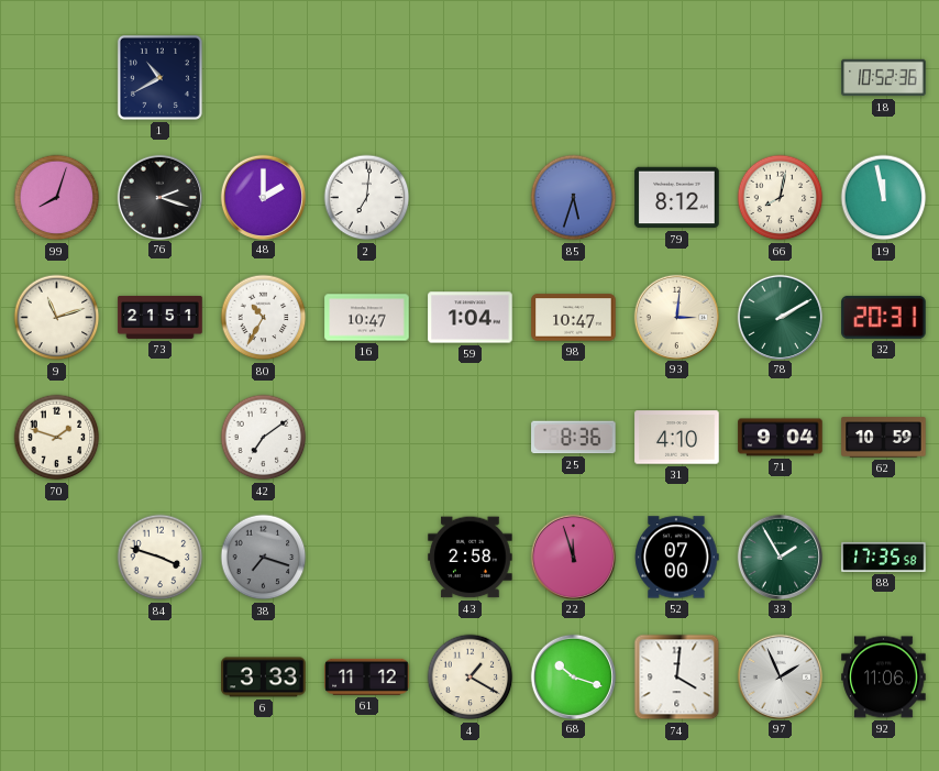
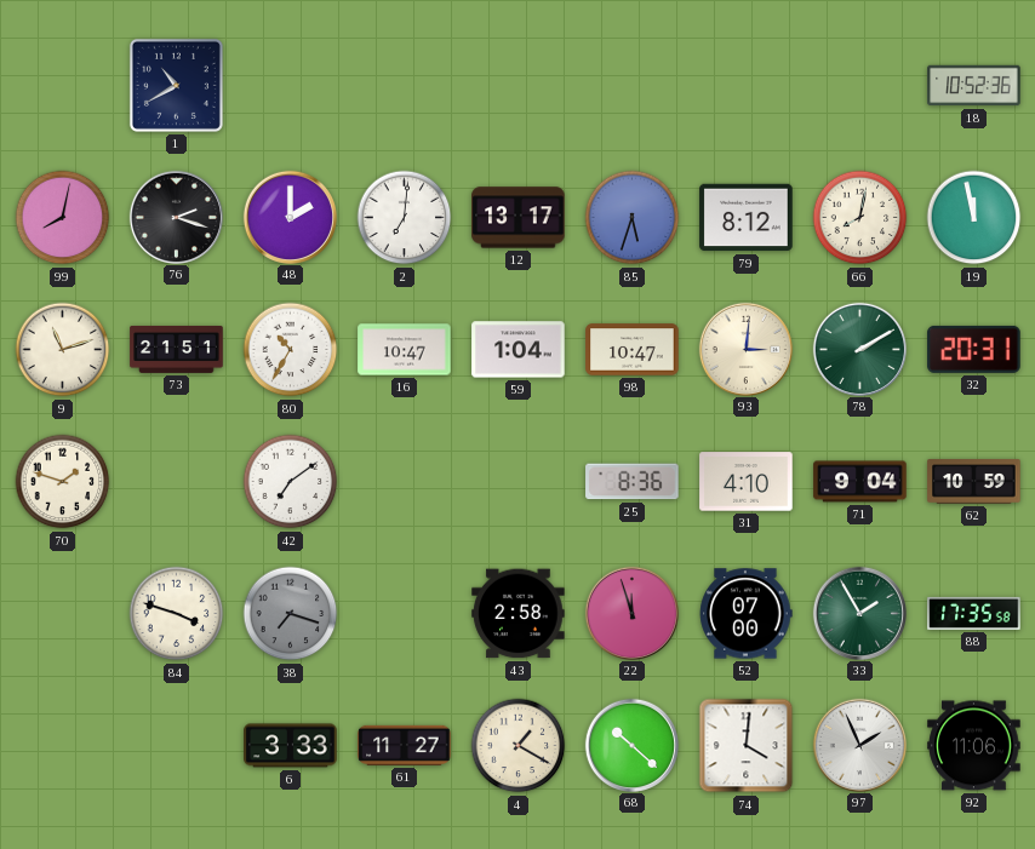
99: 8:03 -> 8:02
12: none -> 13:17
61: 11:12 -> 11:27
68: 10:18 -> 10:22
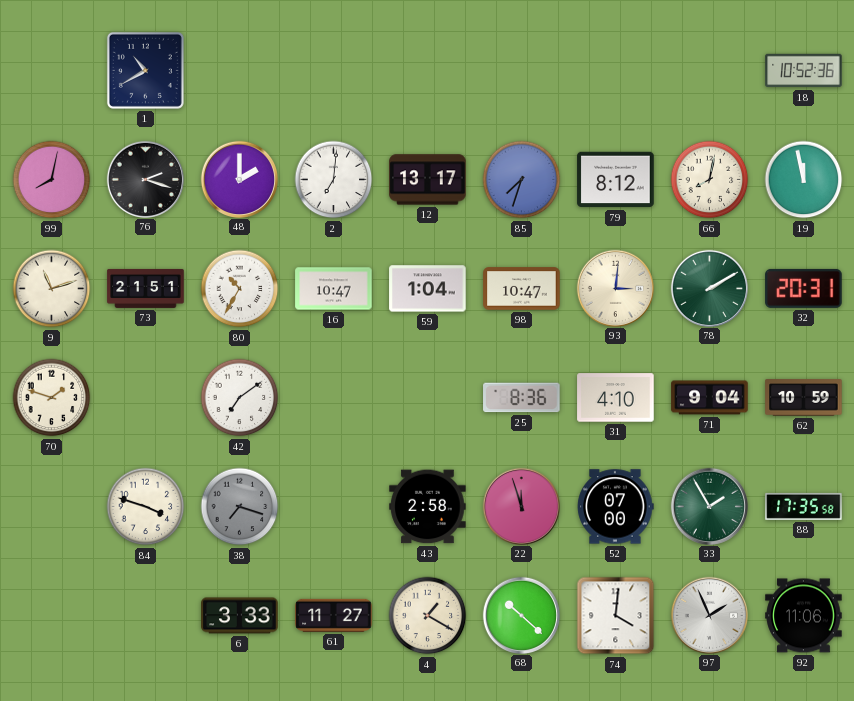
85: 5:33 -> 7:33
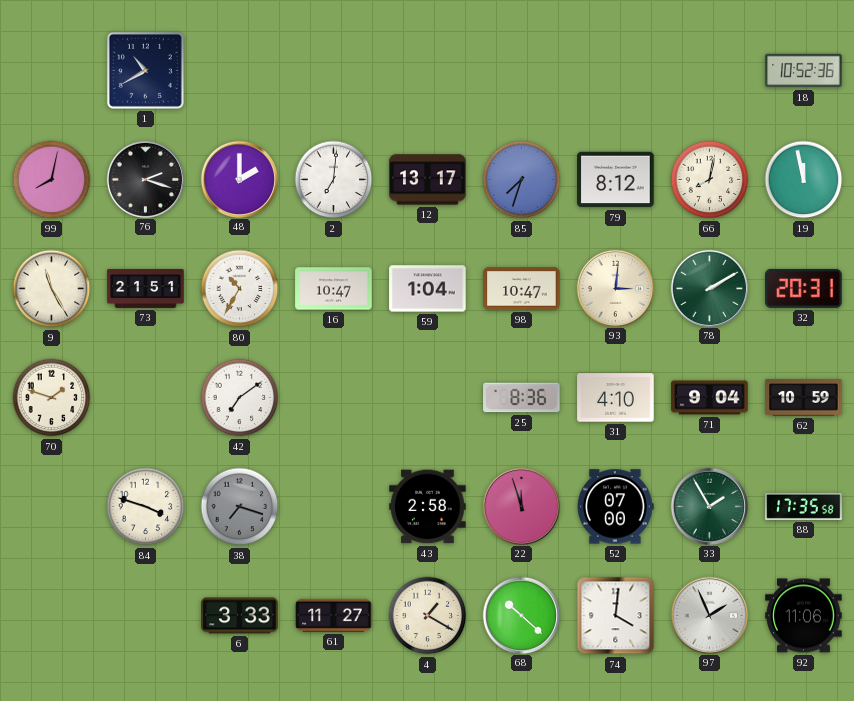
9: 11:12 -> 11:25
